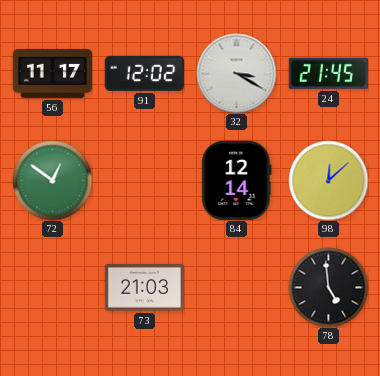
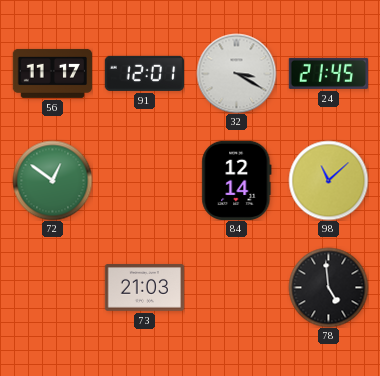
91: 12:02 -> 12:01
98: 12:08 -> 11:08
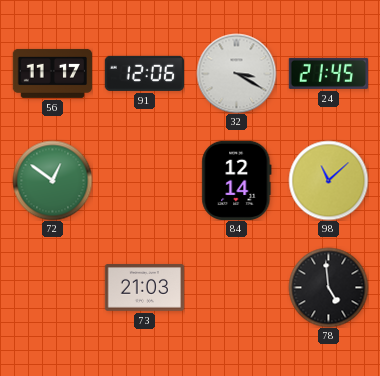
91: 12:01 -> 12:06
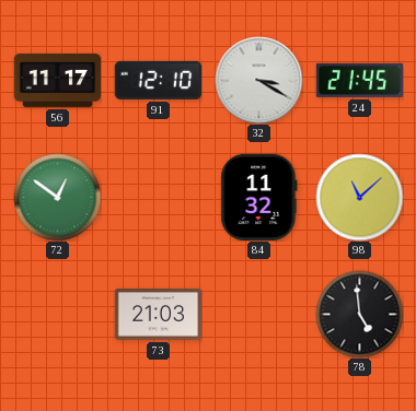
91: 12:06 -> 12:10
84: 12:14 -> 11:32
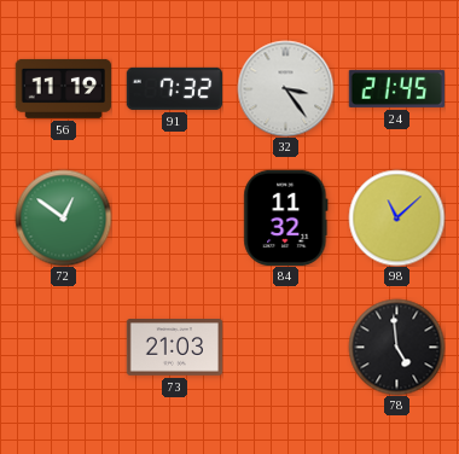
56: 11:17 -> 11:19
91: 12:10 -> 7:32
32: 3:20 -> 3:24
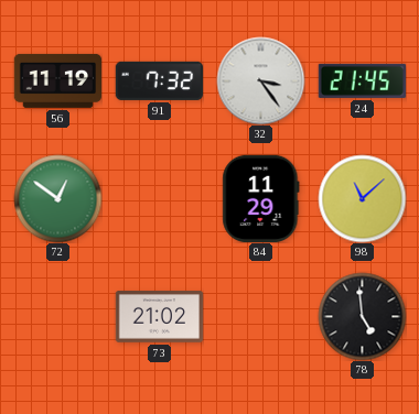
84: 11:32 -> 11:29
73: 21:03 -> 21:02
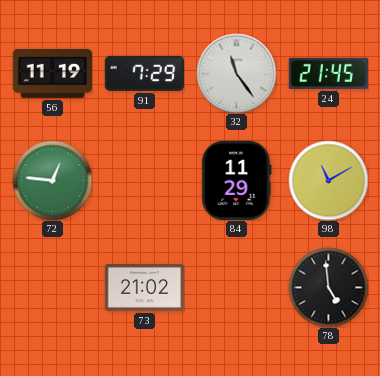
91: 7:32 -> 7:29
32: 3:24 -> 11:24
72: 12:51 -> 12:46
98: 11:08 -> 11:10
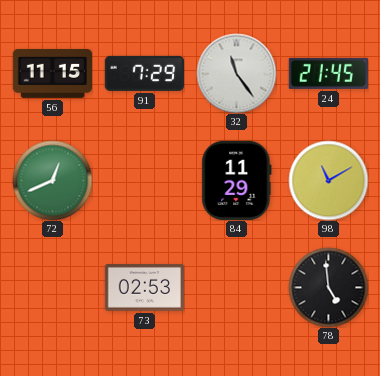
56: 11:19 -> 11:15
72: 12:46 -> 12:41
73: 21:02 -> 02:53
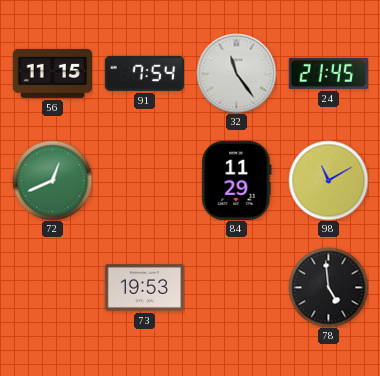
91: 7:29 -> 7:54
73: 02:53 -> 19:53
